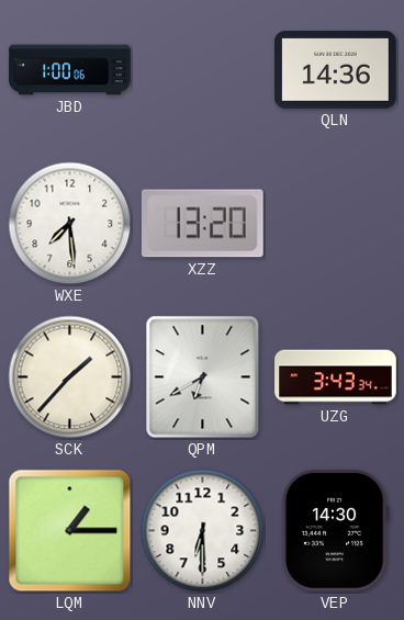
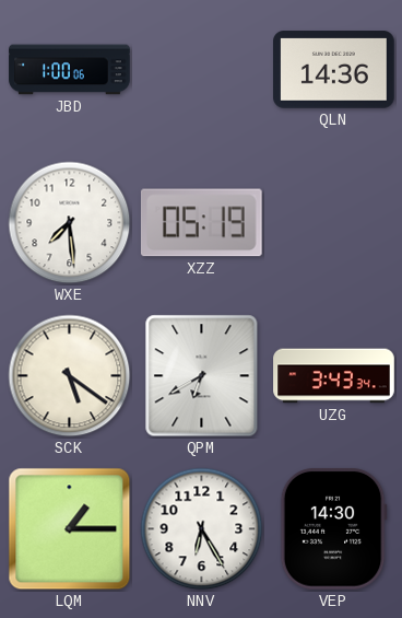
XZZ: 13:20 -> 05:19
SCK: 1:37 -> 5:21
NNV: 6:30 -> 6:25
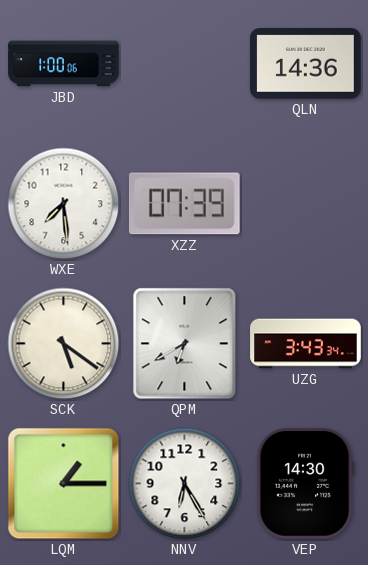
XZZ: 05:19 -> 07:39
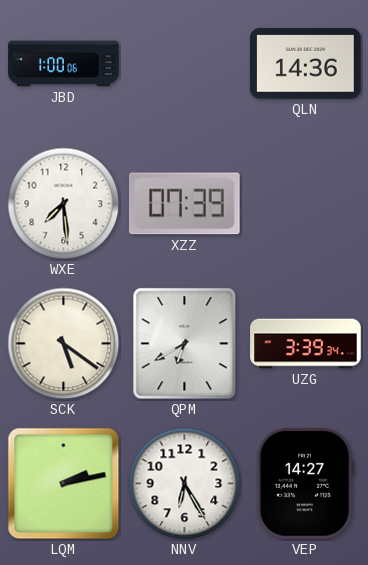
UZG: 3:43 -> 3:39
LQM: 1:15 -> 2:13
VEP: 14:30 -> 14:27
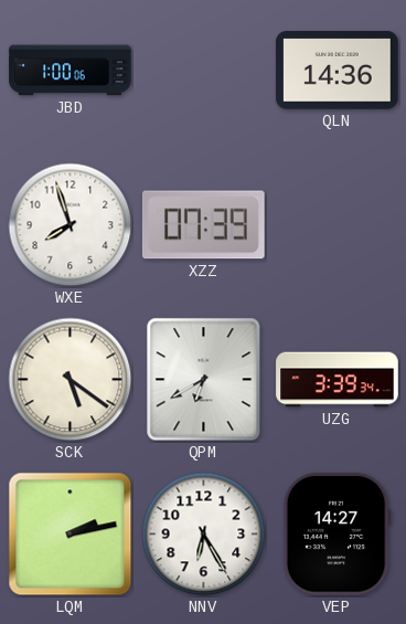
WXE: 7:29 -> 7:57
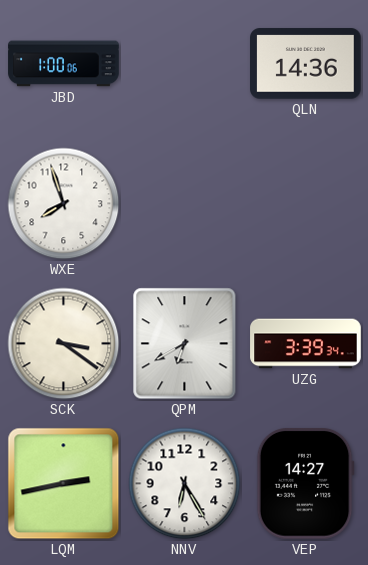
XZZ: 07:39 -> none
SCK: 5:21 -> 3:21
LQM: 2:13 -> 2:43
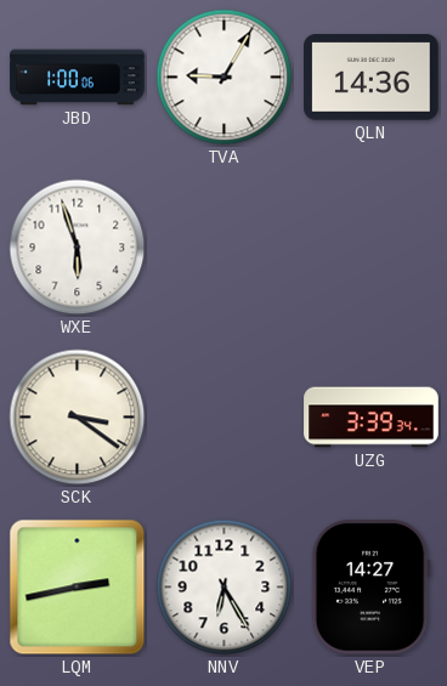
TVA: none -> 9:05
WXE: 7:57 -> 5:57
QPM: 6:40 -> none
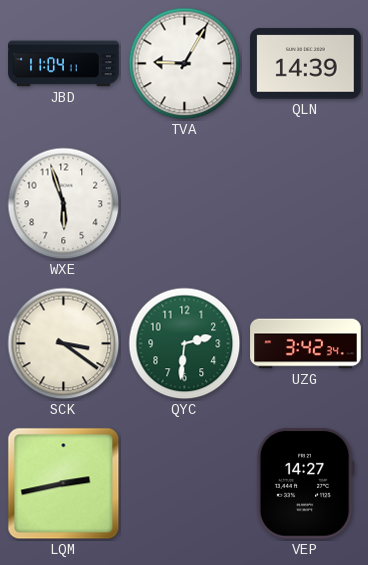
JBD: 1:00 -> 11:04
QLN: 14:36 -> 14:39
QYC: none -> 2:31
UZG: 3:39 -> 3:42
NNV: 6:25 -> none
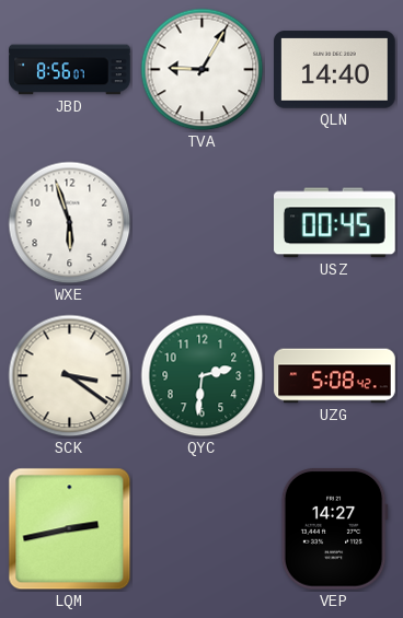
JBD: 11:04 -> 8:56
QLN: 14:39 -> 14:40
USZ: none -> 00:45
UZG: 3:42 -> 5:08
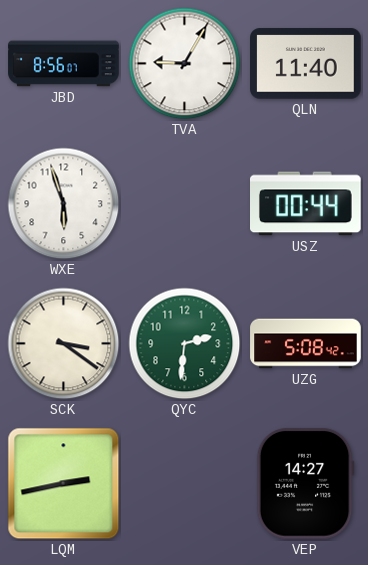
QLN: 14:40 -> 11:40
USZ: 00:45 -> 00:44
